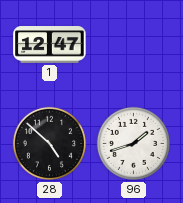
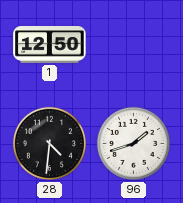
1: 12:47 -> 12:50
28: 4:52 -> 4:31
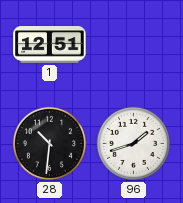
1: 12:50 -> 12:51
28: 4:31 -> 10:31
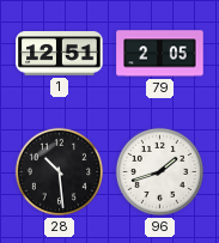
79: none -> 2:05
28: 10:31 -> 10:29
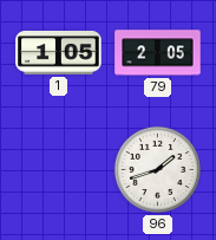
1: 12:51 -> 1:05
28: 10:29 -> none
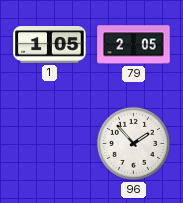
96: 1:42 -> 1:53
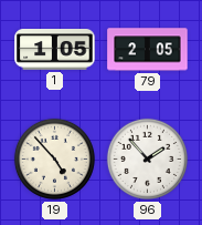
19: none -> 4:53
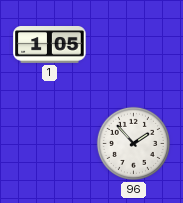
79: 2:05 -> none
19: 4:53 -> none
